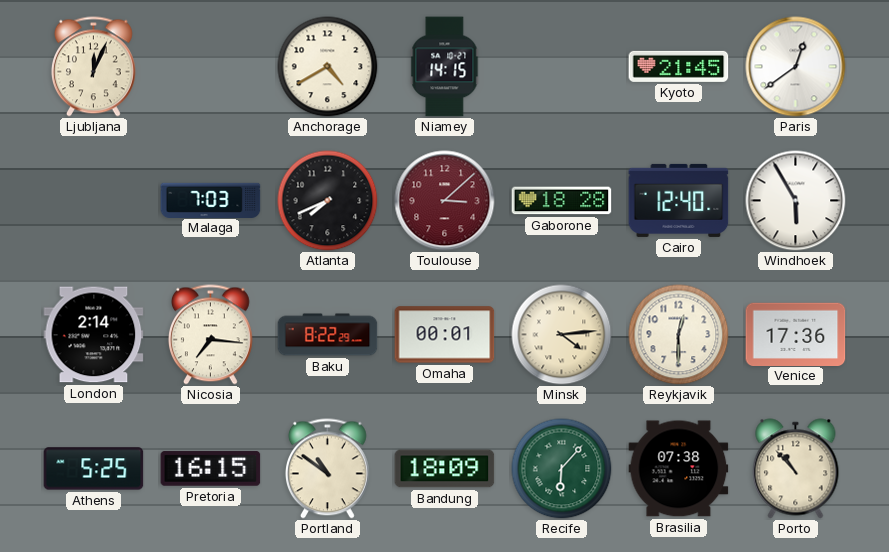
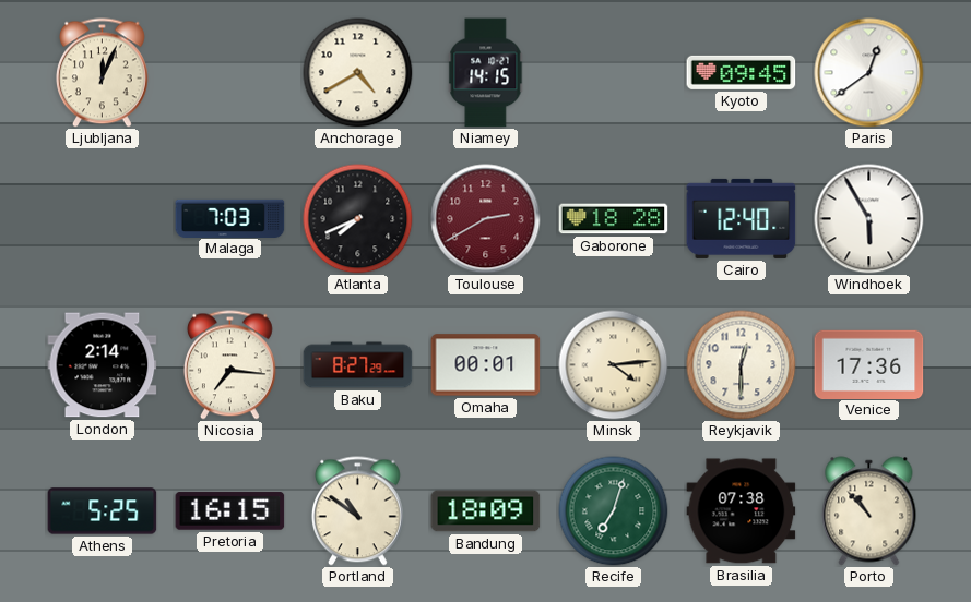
Kyoto: 21:45 -> 09:45
Toulouse: 3:08 -> 2:40
Baku: 8:22 -> 8:27
Recife: 6:07 -> 7:03
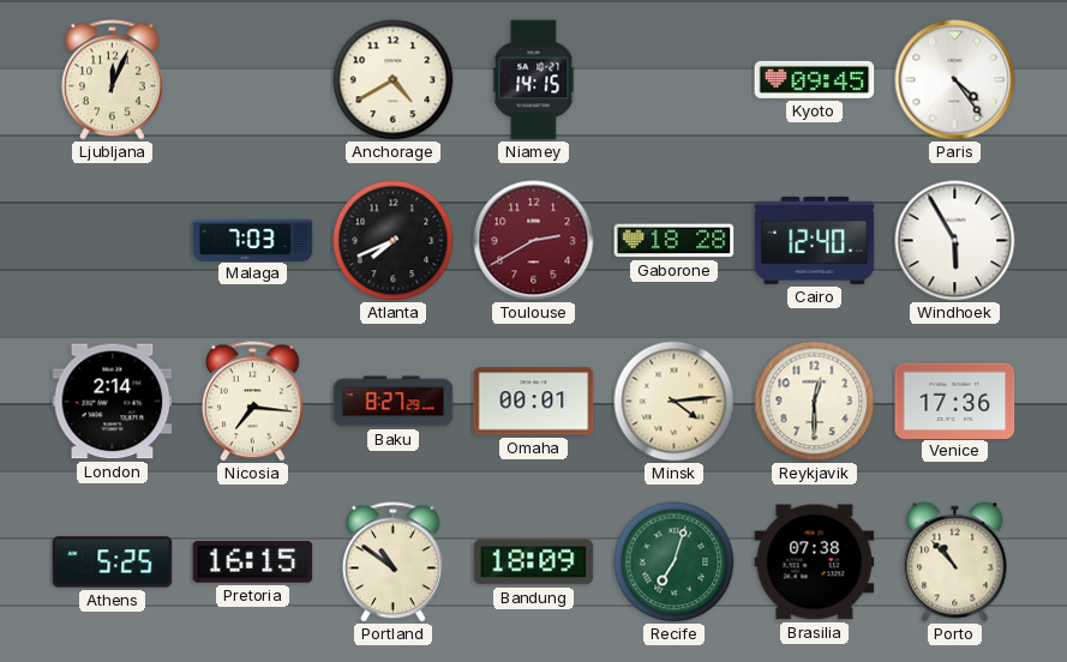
Paris: 12:39 -> 4:24
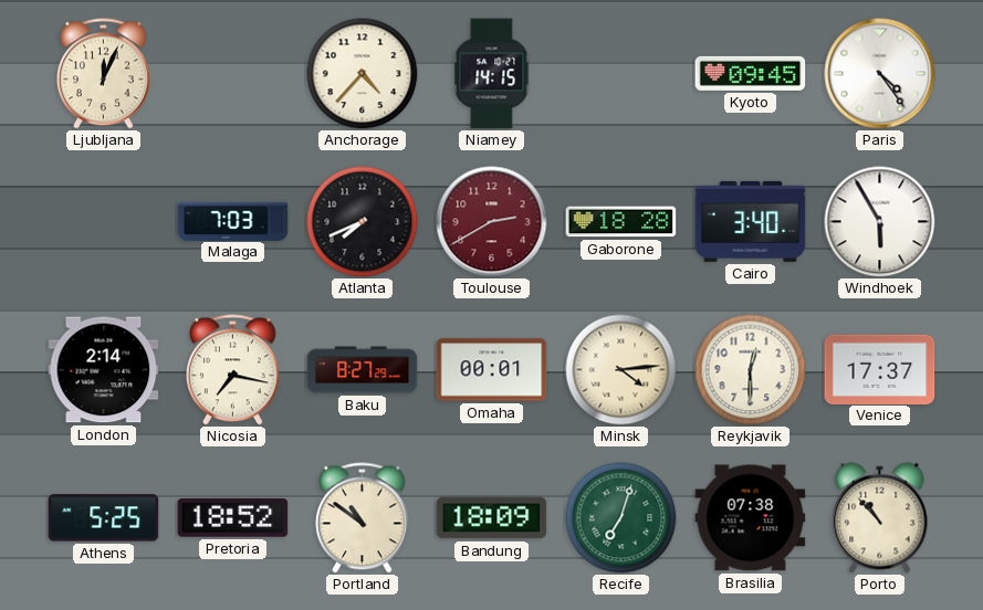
Anchorage: 4:40 -> 4:37
Cairo: 12:40 -> 3:40
Nicosia: 7:16 -> 7:17
Venice: 17:36 -> 17:37
Pretoria: 16:15 -> 18:52
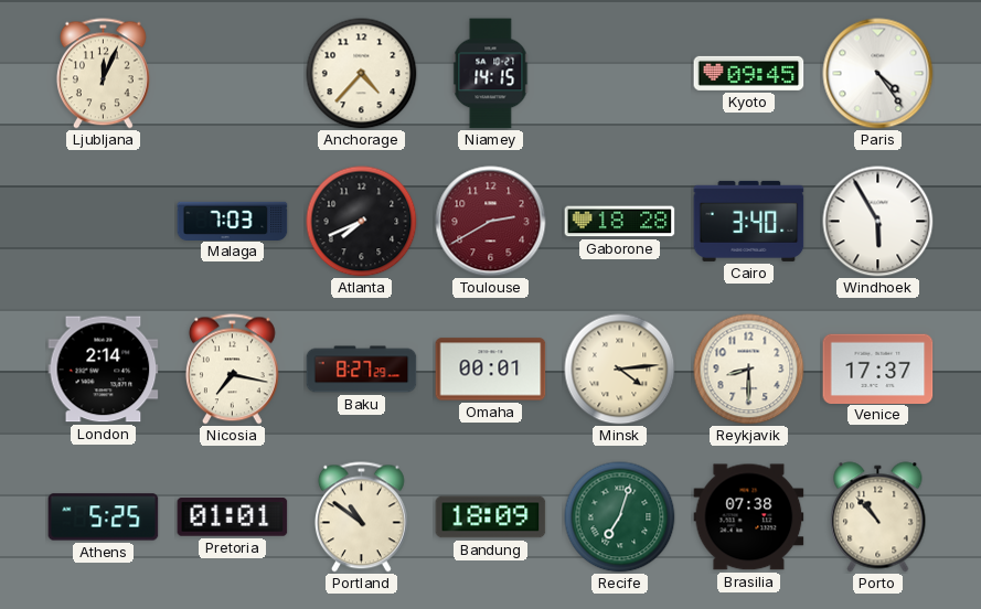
Reykjavik: 12:30 -> 8:30
Pretoria: 18:52 -> 01:01
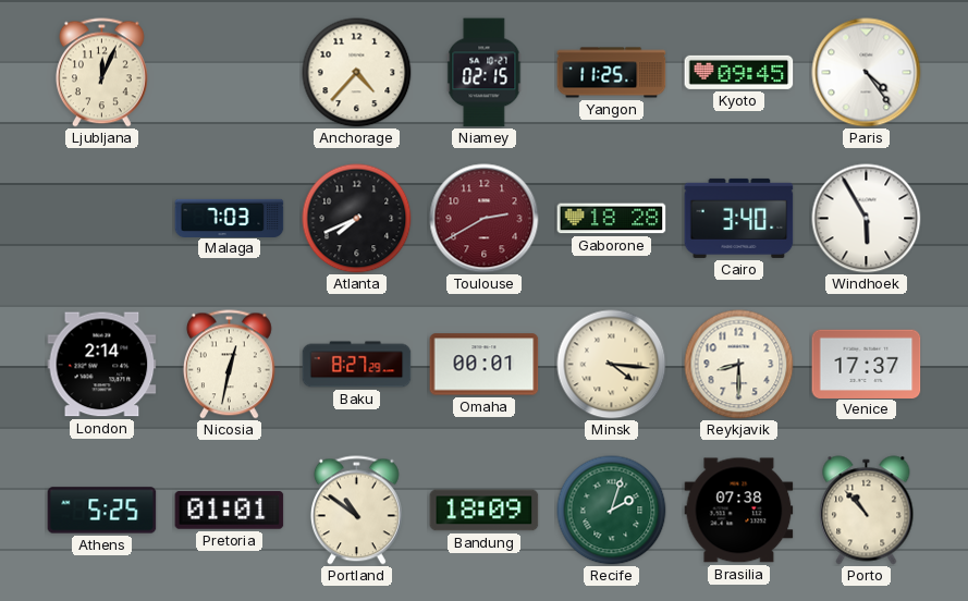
Niamey: 14:15 -> 02:15
Yangon: none -> 11:25
Nicosia: 7:17 -> 12:32
Minsk: 4:14 -> 4:16
Recife: 7:03 -> 2:03
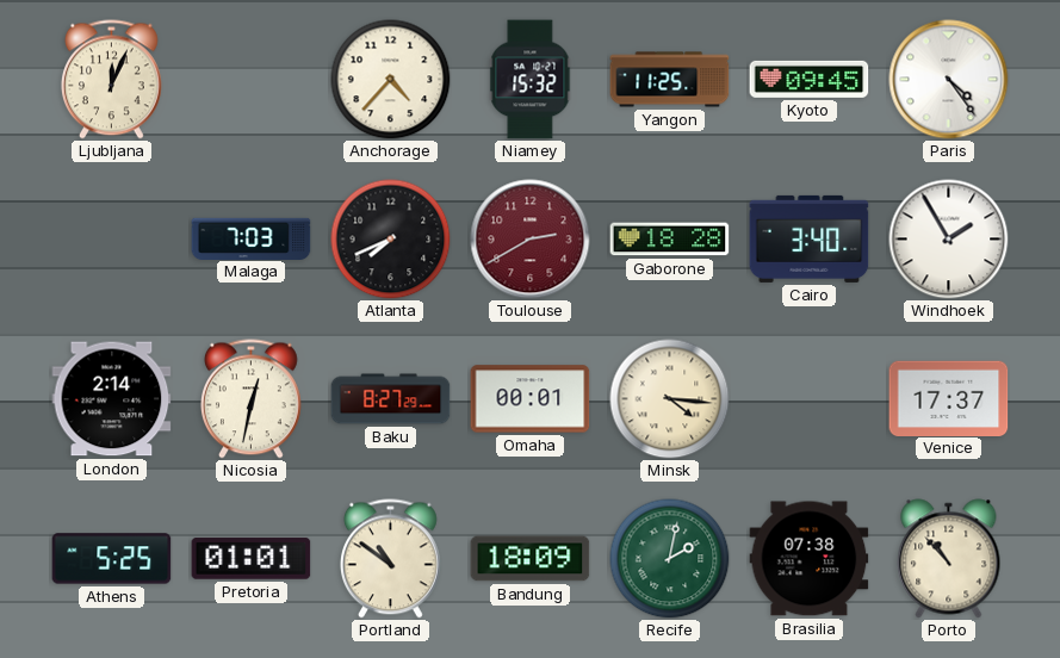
Niamey: 02:15 -> 15:32
Windhoek: 5:55 -> 1:55
Reykjavik: 8:30 -> none
Recife: 2:03 -> 2:02
